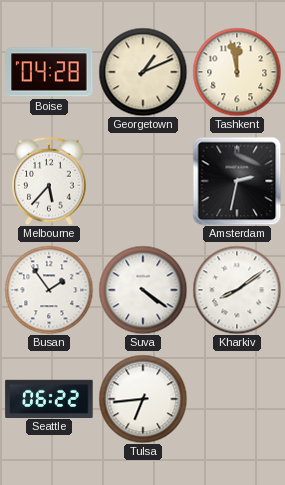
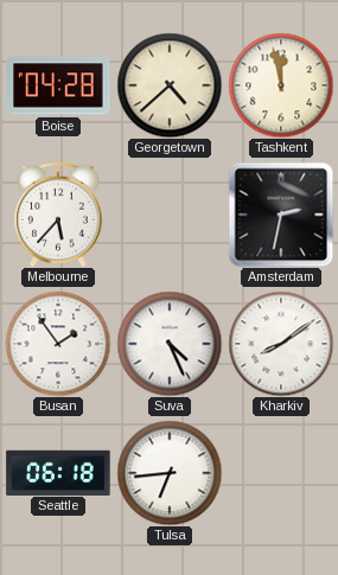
Georgetown: 1:11 -> 4:38
Suva: 4:21 -> 4:26
Seattle: 06:22 -> 06:18
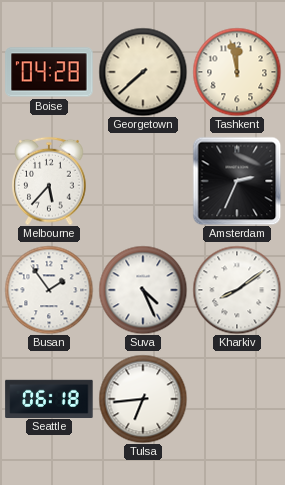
Georgetown: 4:38 -> 7:38
Amsterdam: 2:32 -> 2:34
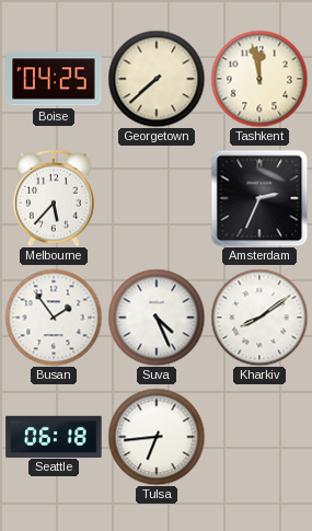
Boise: 04:28 -> 04:25
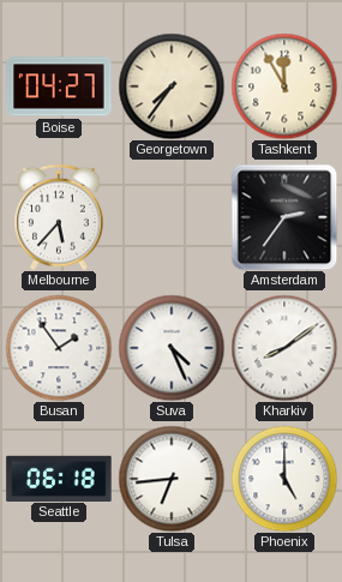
Boise: 04:25 -> 04:27
Georgetown: 7:38 -> 7:36
Tashkent: 11:58 -> 11:55
Amsterdam: 2:34 -> 2:36
Phoenix: none -> 5:00
